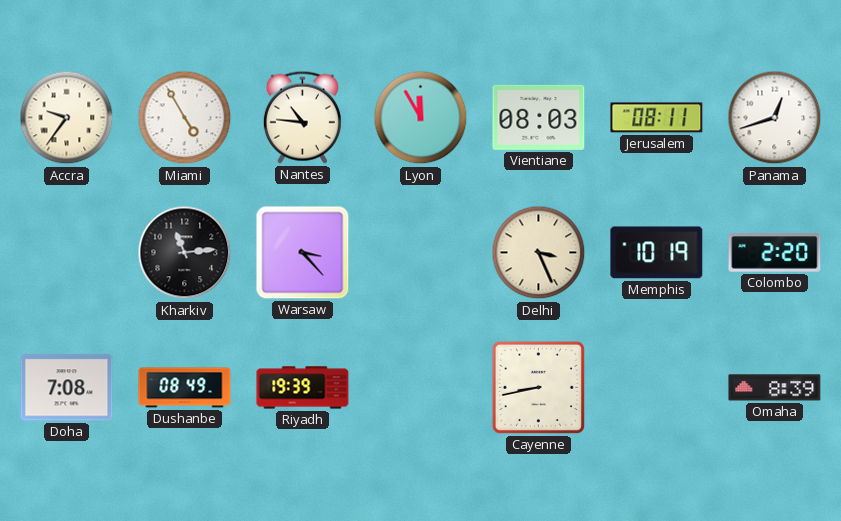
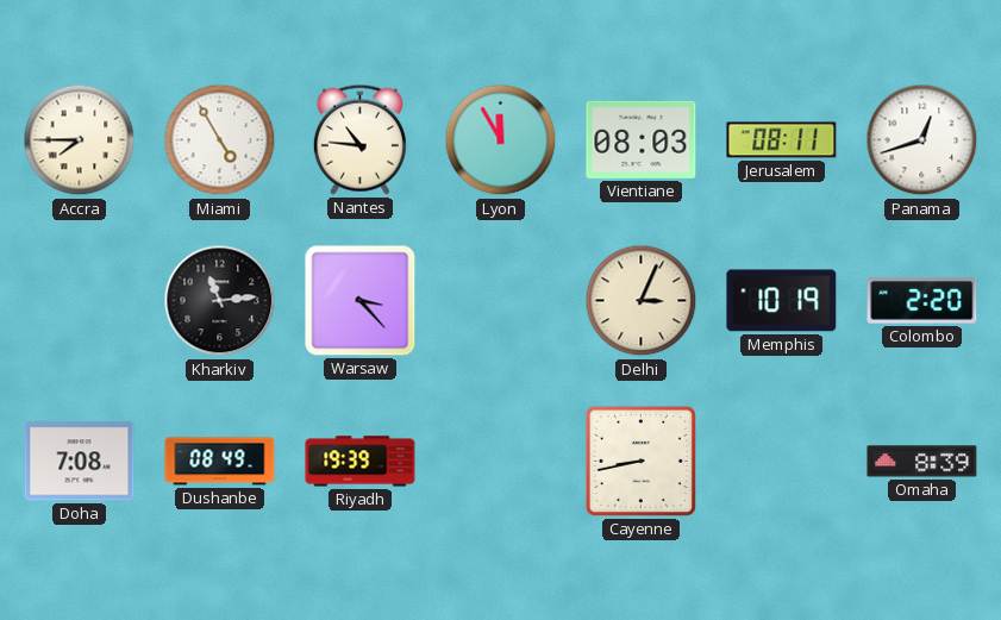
Accra: 9:36 -> 7:45
Delhi: 3:26 -> 3:04
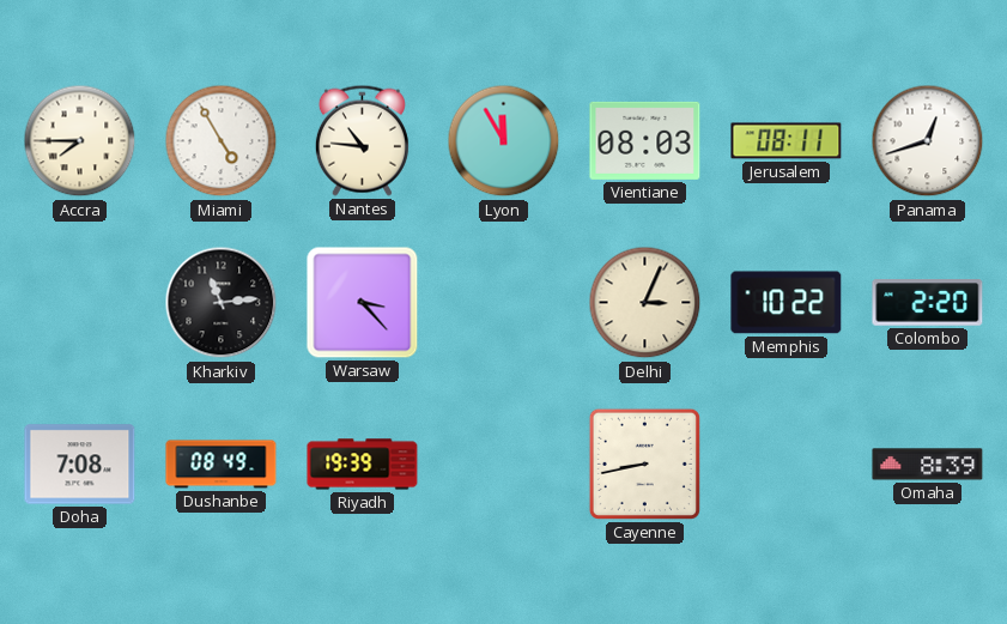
Memphis: 10:19 -> 10:22
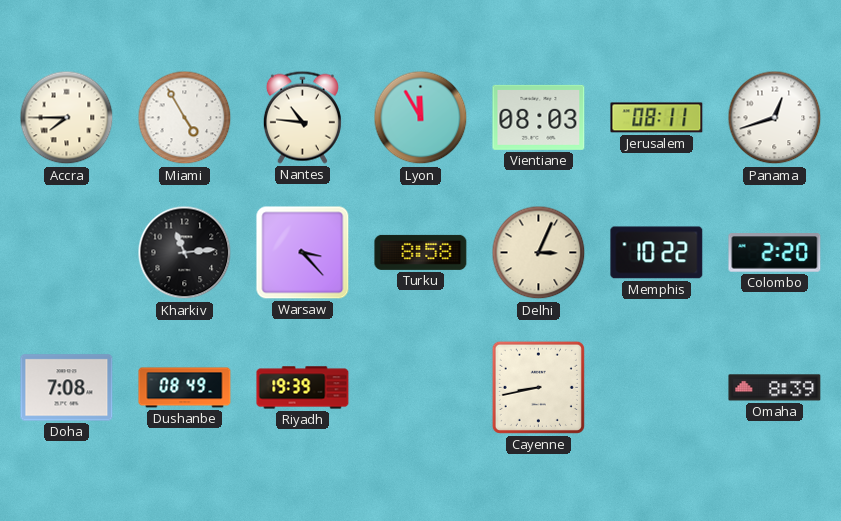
Turku: none -> 8:58
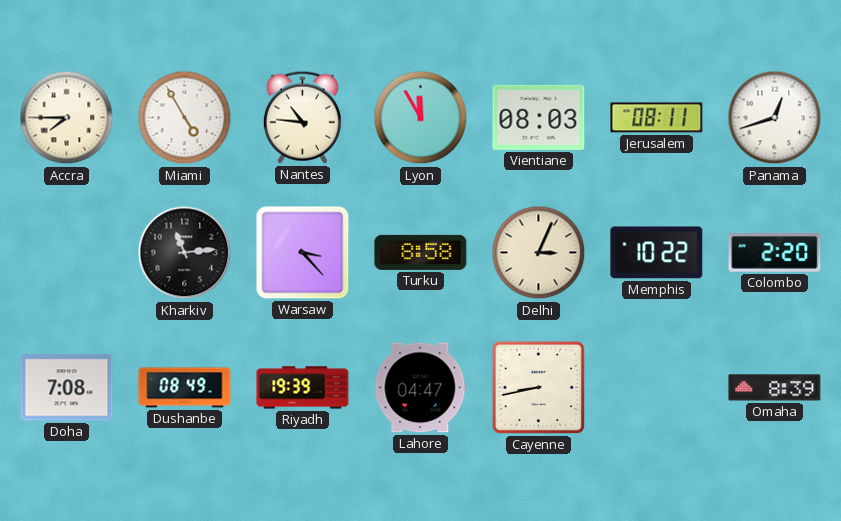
Lahore: none -> 04:47
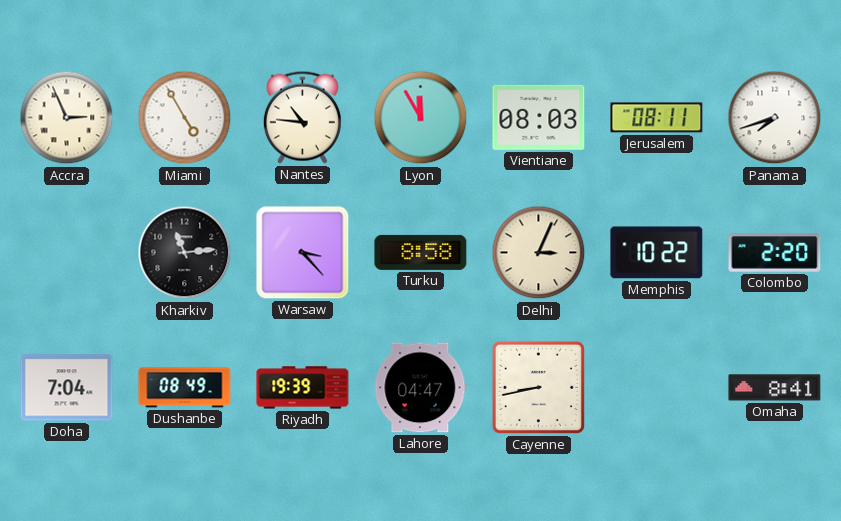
Accra: 7:45 -> 2:56
Panama: 12:42 -> 7:42
Doha: 7:08 -> 7:04
Omaha: 8:39 -> 8:41
